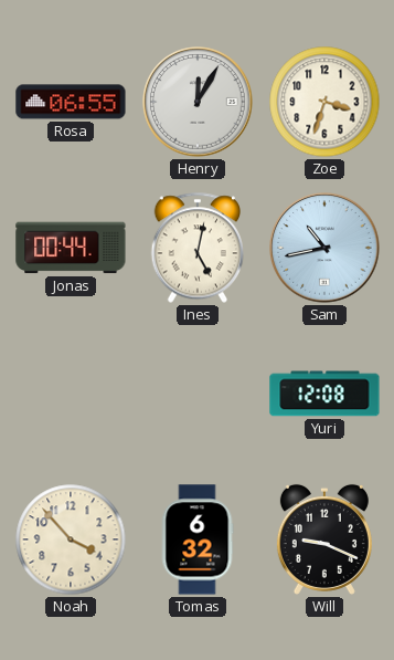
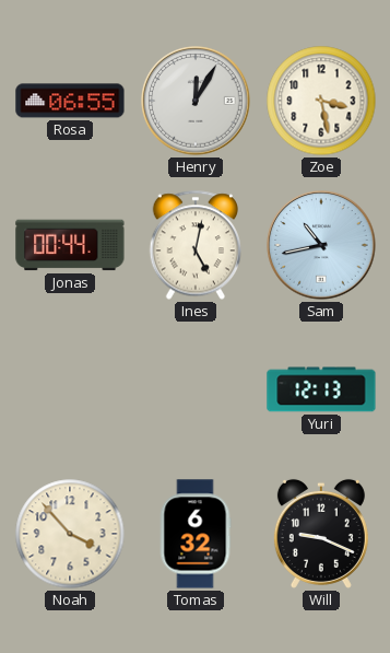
Zoe: 3:33 -> 3:28
Yuri: 12:08 -> 12:13
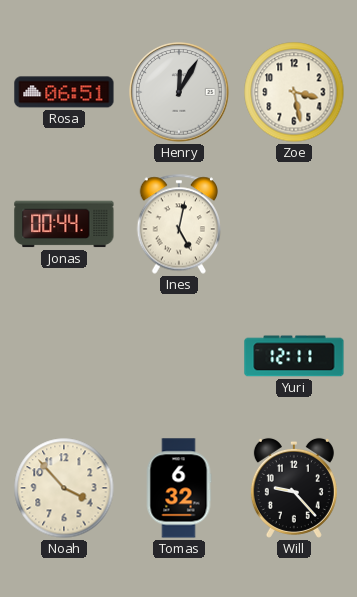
Rosa: 06:55 -> 06:51
Sam: 10:43 -> none
Yuri: 12:13 -> 12:11
Will: 9:19 -> 9:23
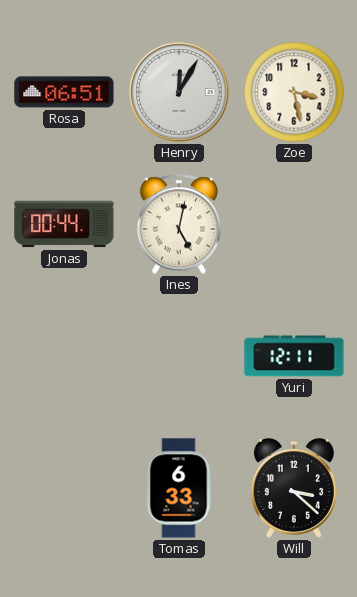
Noah: 3:53 -> none
Tomas: 6:32 -> 6:33
Will: 9:23 -> 3:22
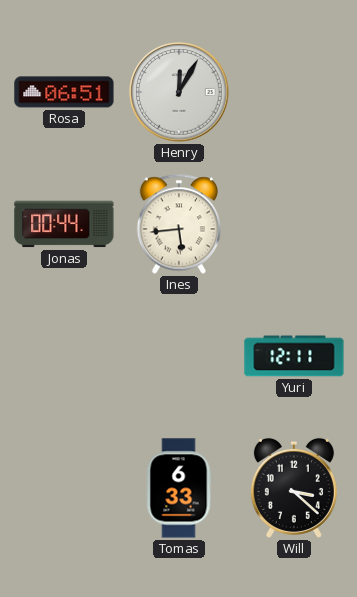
Zoe: 3:28 -> none
Ines: 5:02 -> 5:44
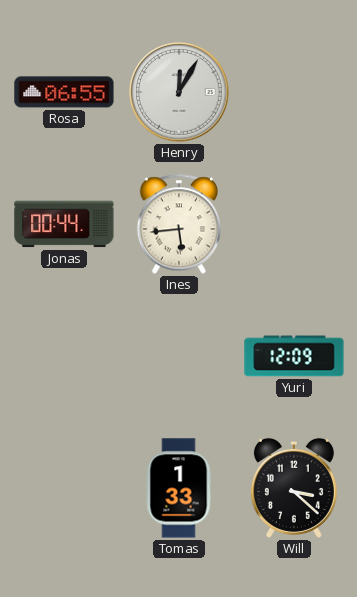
Rosa: 06:51 -> 06:55
Yuri: 12:11 -> 12:09
Tomas: 6:33 -> 1:33
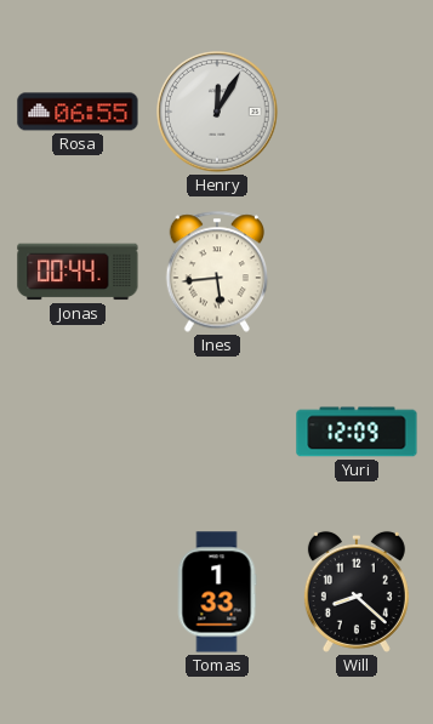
Will: 3:22 -> 8:22
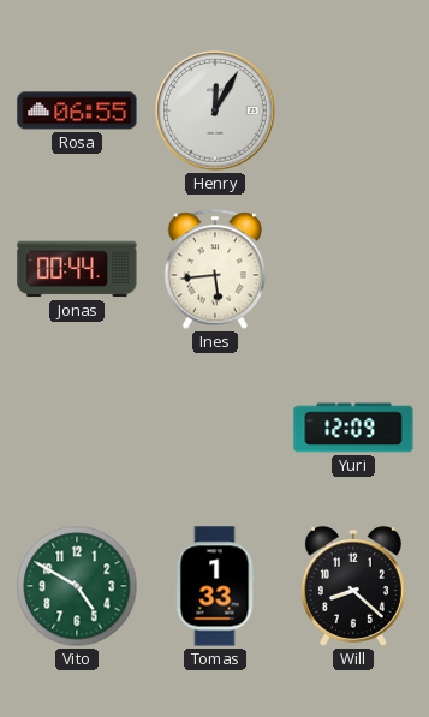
Vito: none -> 4:50
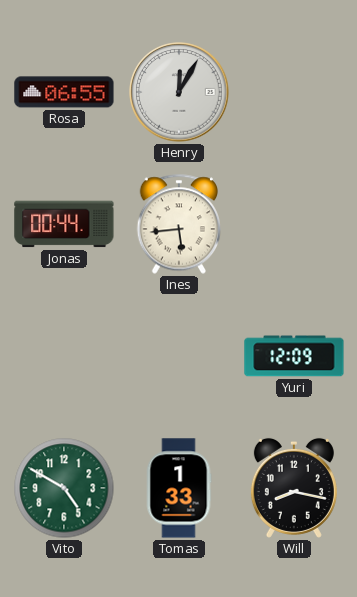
Will: 8:22 -> 8:17
